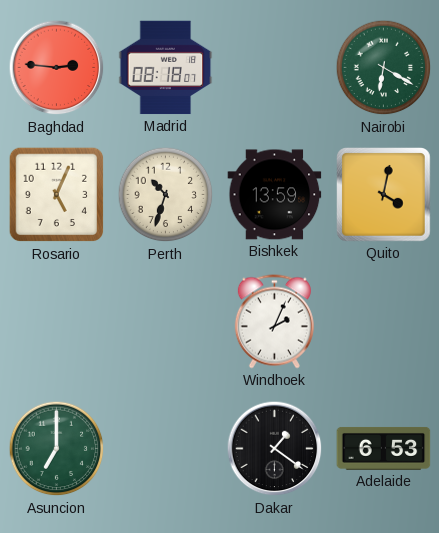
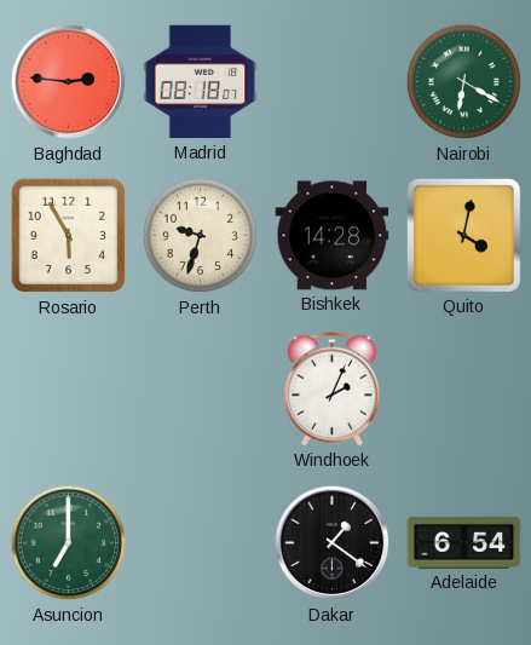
Rosario: 5:04 -> 5:55
Perth: 10:33 -> 9:33
Bishkek: 13:59 -> 14:28
Adelaide: 6:53 -> 6:54
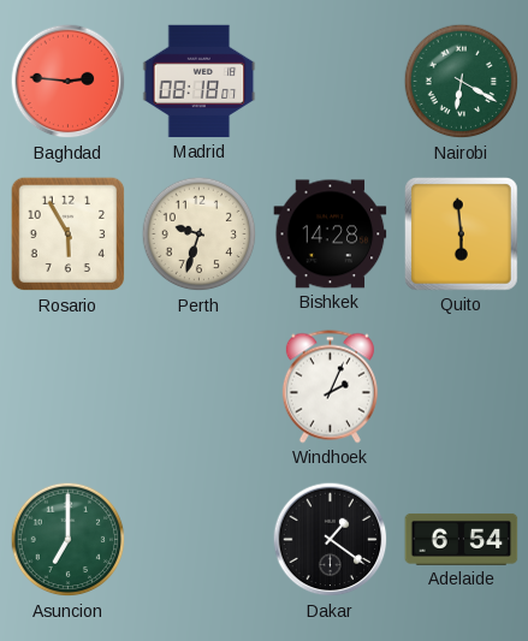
Quito: 4:02 -> 5:59
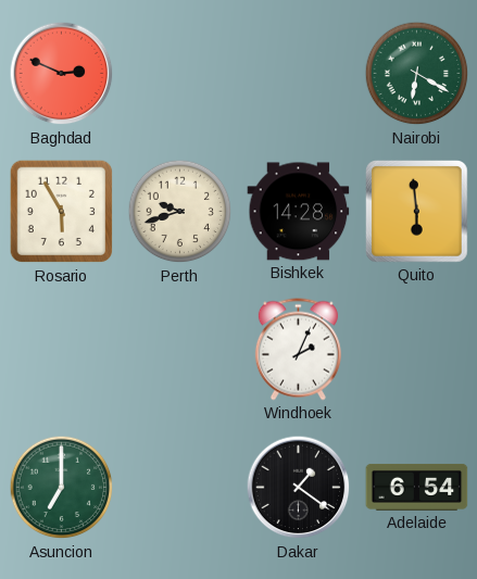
Baghdad: 2:46 -> 2:49
Madrid: 08:18 -> none
Perth: 9:33 -> 9:42
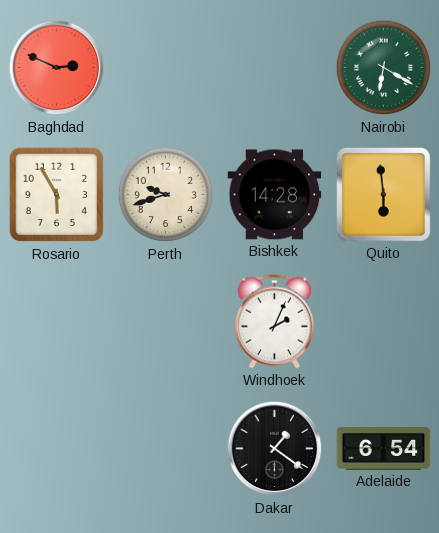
Asuncion: 7:00 -> none
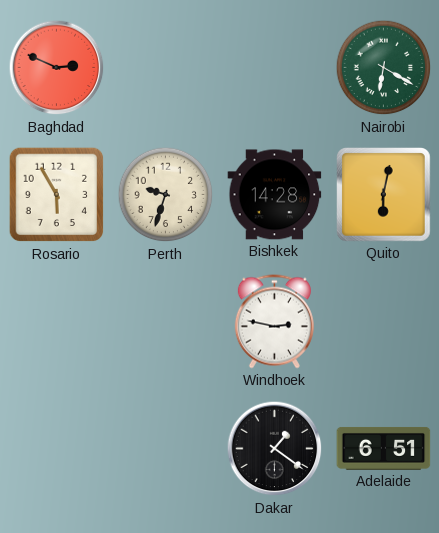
Perth: 9:42 -> 9:33
Quito: 5:59 -> 6:02
Windhoek: 2:04 -> 2:47
Adelaide: 6:54 -> 6:51
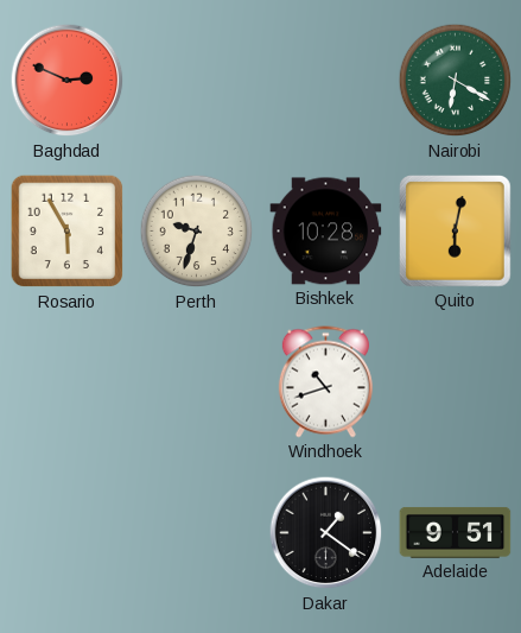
Bishkek: 14:28 -> 10:28
Windhoek: 2:47 -> 10:42
Adelaide: 6:51 -> 9:51
